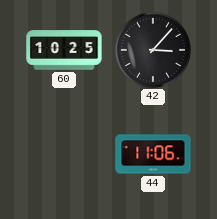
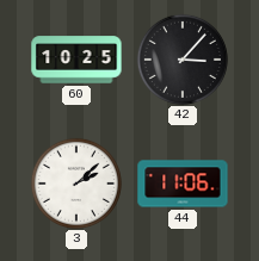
3: none -> 2:08
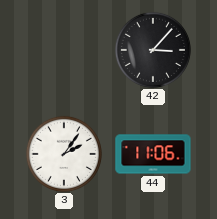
60: 10:25 -> none
3: 2:08 -> 2:06
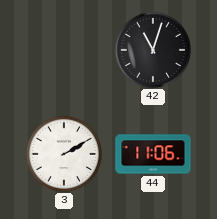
42: 3:07 -> 11:03
3: 2:06 -> 2:10
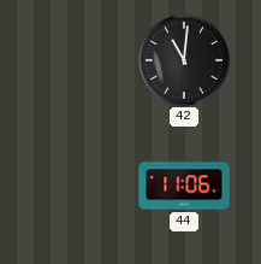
42: 11:03 -> 11:01
3: 2:10 -> none
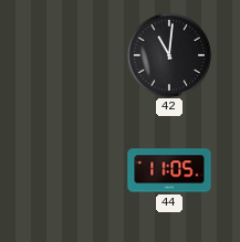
44: 11:06 -> 11:05
